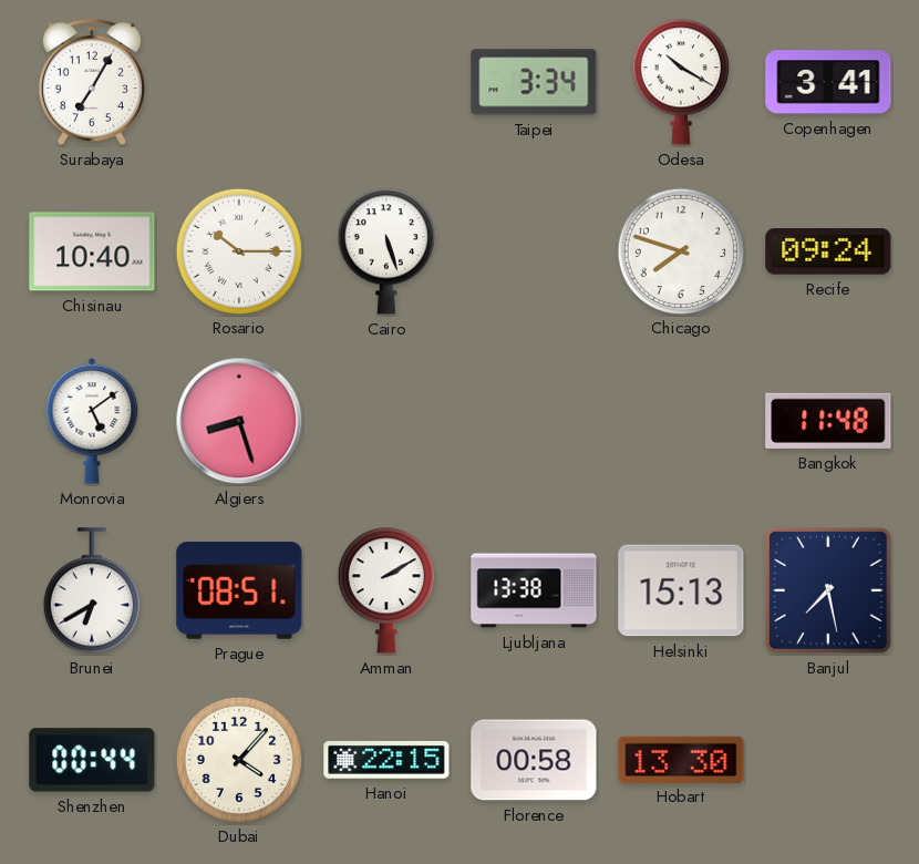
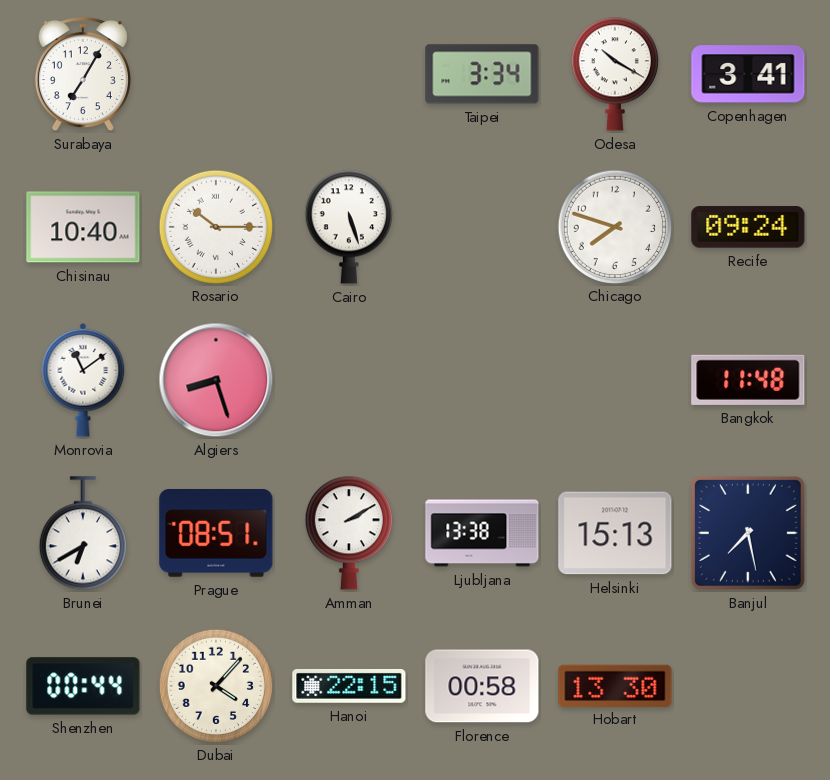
Monrovia: 5:09 -> 11:09
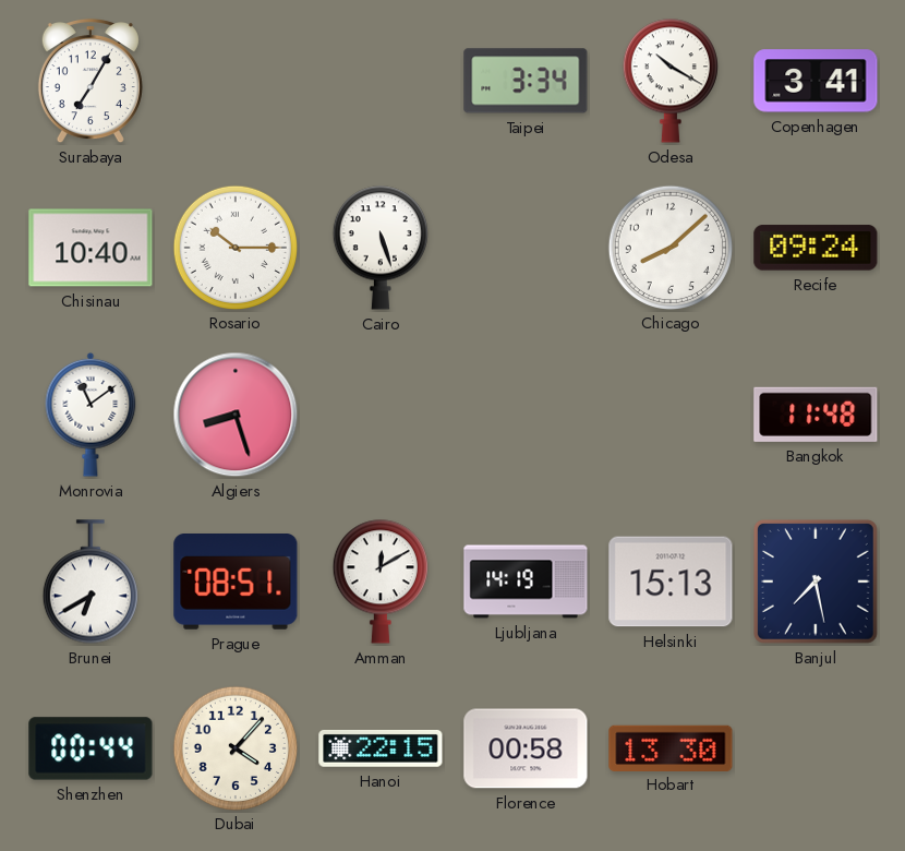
Chicago: 7:48 -> 8:08
Amman: 2:10 -> 12:10
Ljubljana: 13:38 -> 14:19
